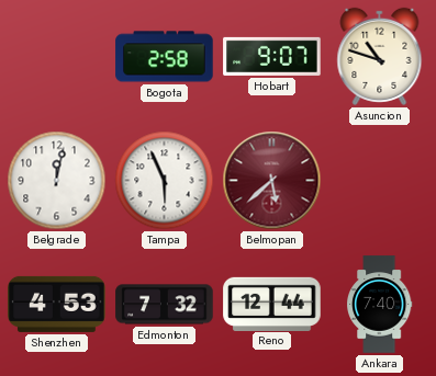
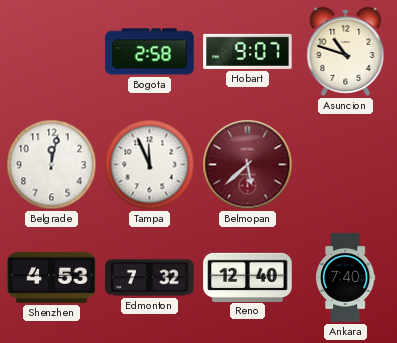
Tampa: 5:56 -> 11:56
Reno: 12:44 -> 12:40
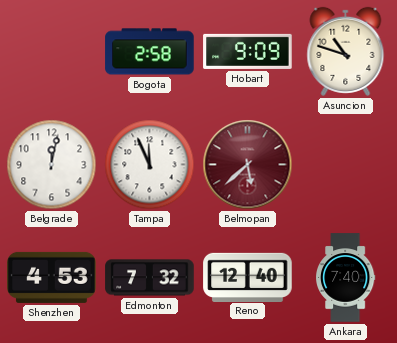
Hobart: 9:07 -> 9:09
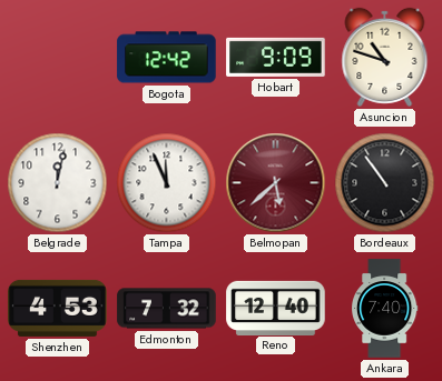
Bogota: 2:58 -> 12:42
Bordeaux: none -> 10:54
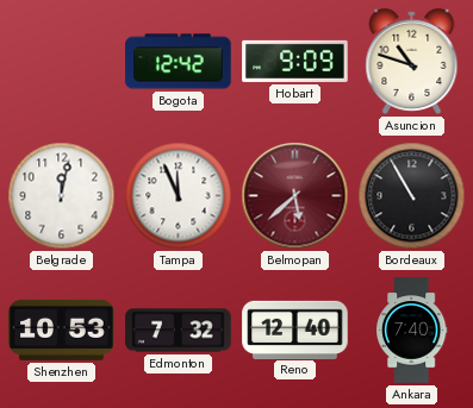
Bordeaux: 10:54 -> 10:55
Shenzhen: 4:53 -> 10:53
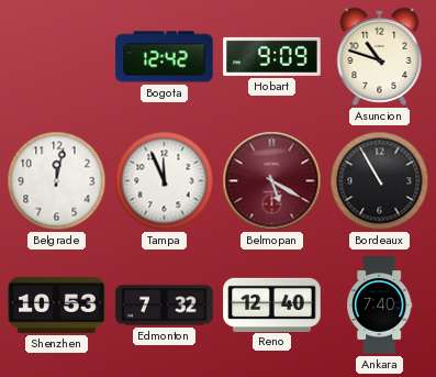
Belmopan: 5:38 -> 5:20
